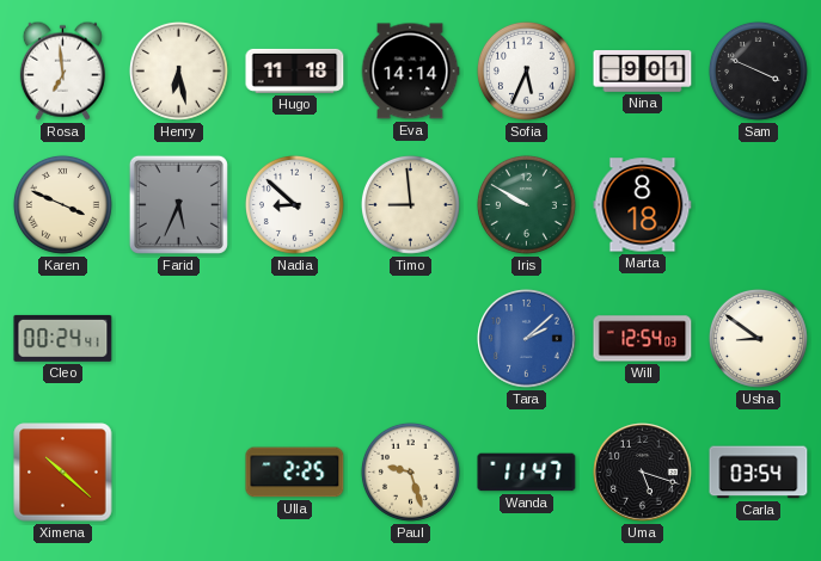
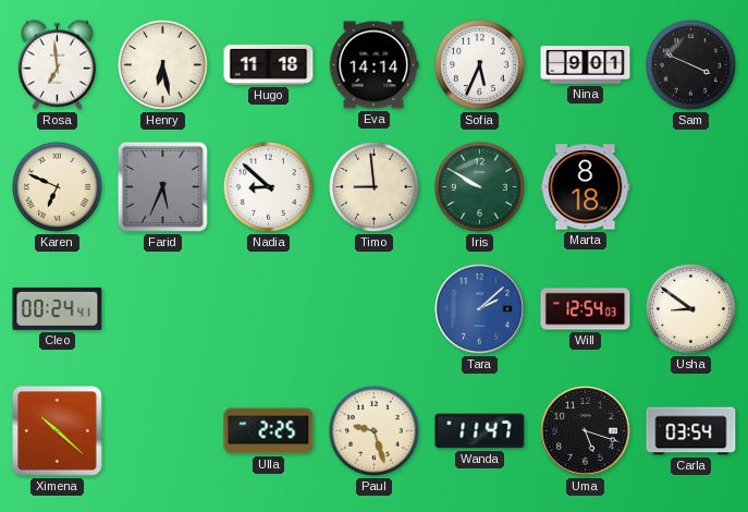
Karen: 3:49 -> 6:49
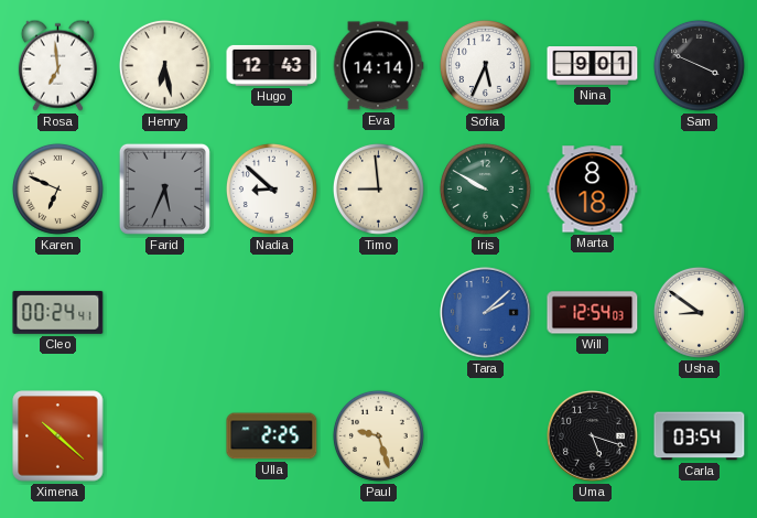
Hugo: 11:18 -> 12:43
Wanda: 11:47 -> none
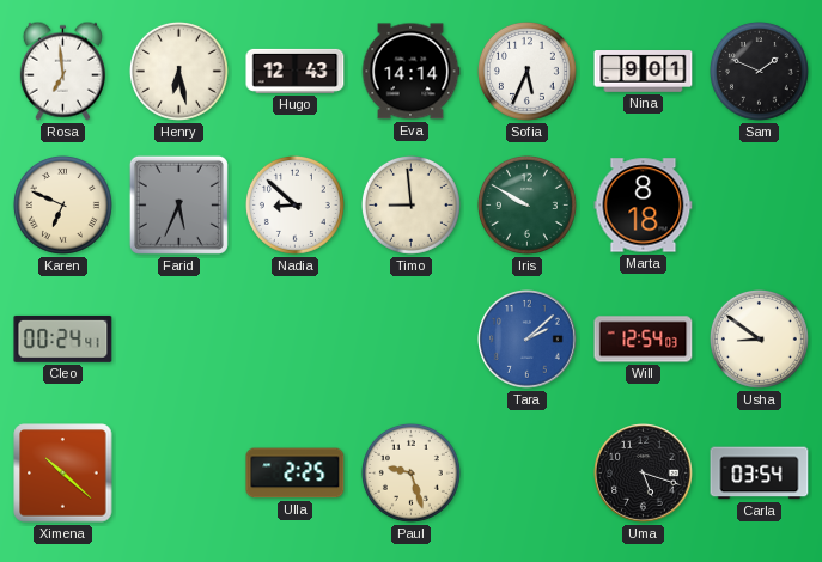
Sam: 3:49 -> 1:49
